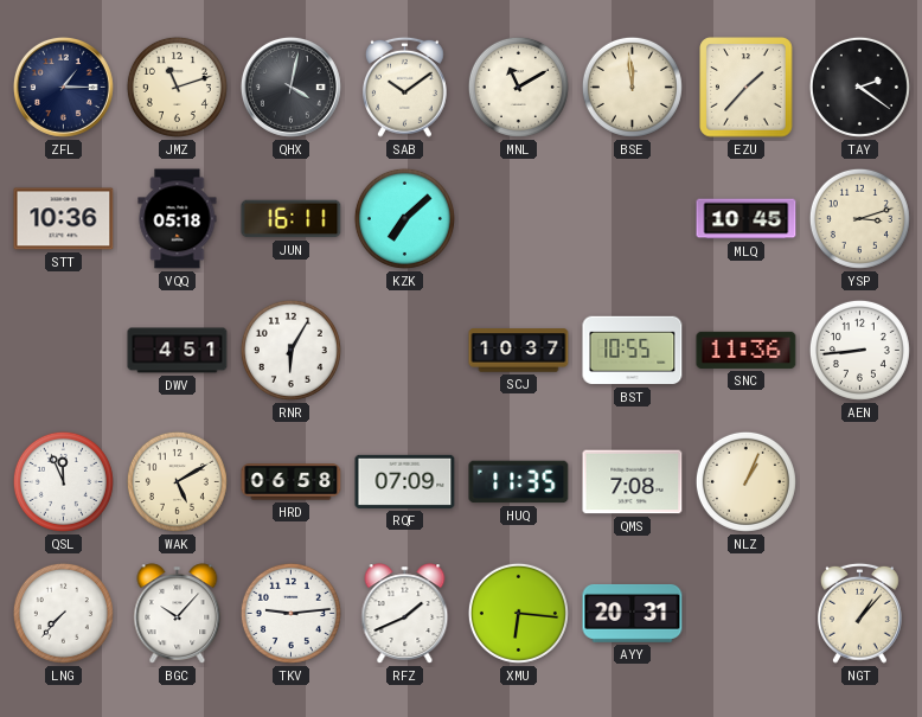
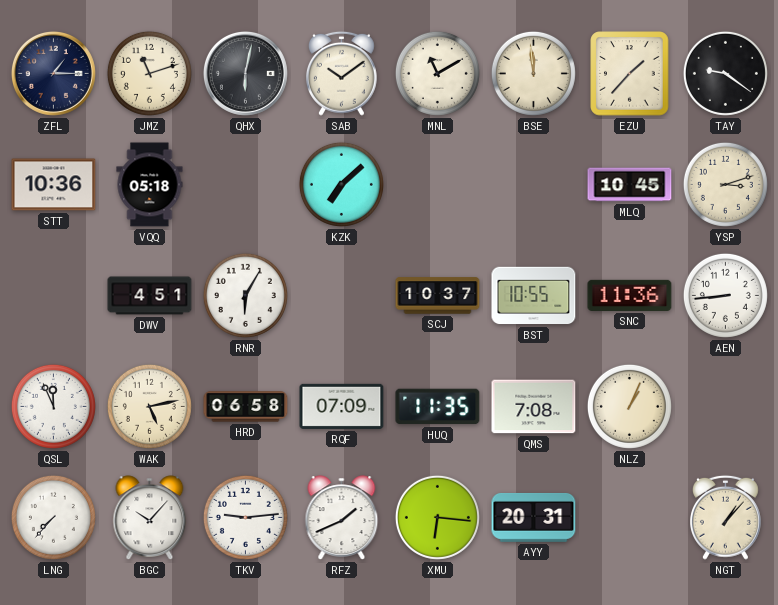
QHX: 4:02 -> 6:02
TAY: 2:21 -> 9:21
JUN: 16:11 -> none
WAK: 5:10 -> 5:13
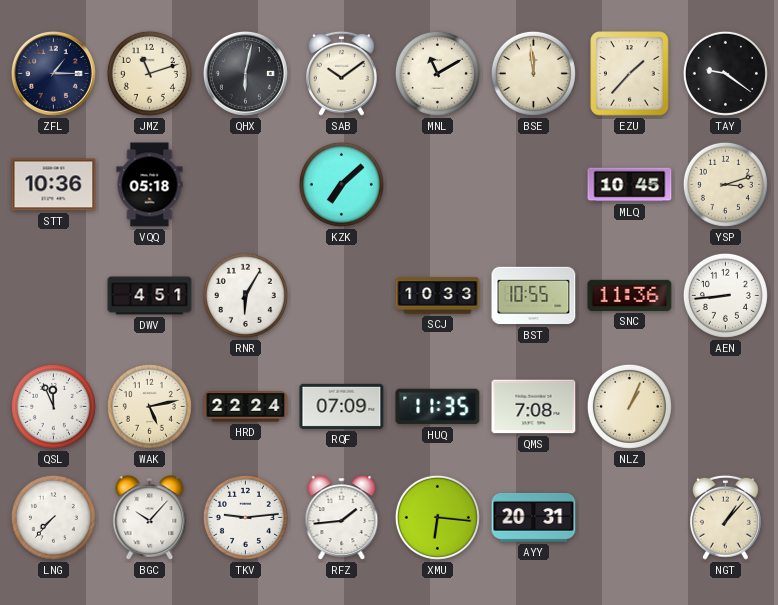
SCJ: 10:37 -> 10:33
HRD: 06:58 -> 22:24
RFZ: 1:41 -> 1:44
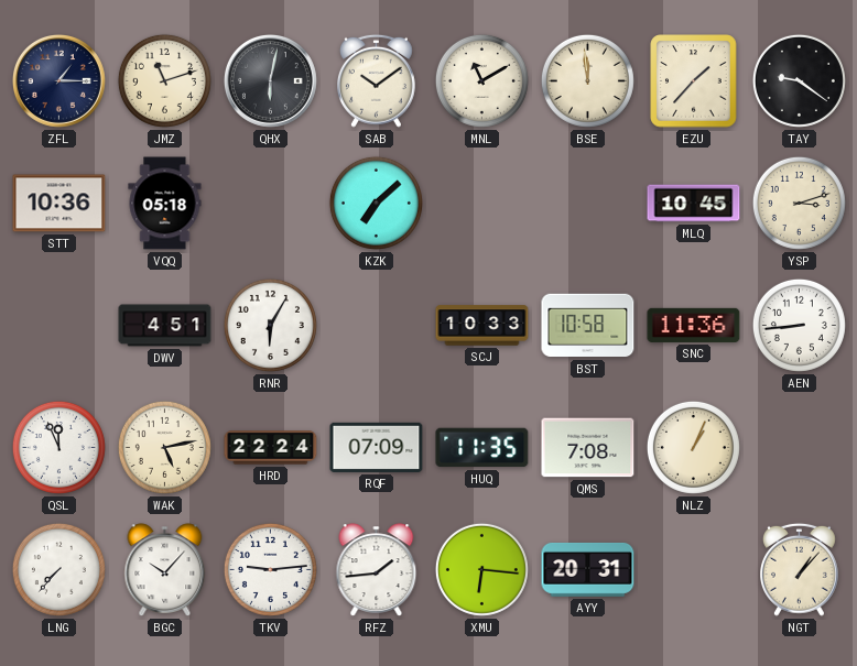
BST: 10:55 -> 10:58
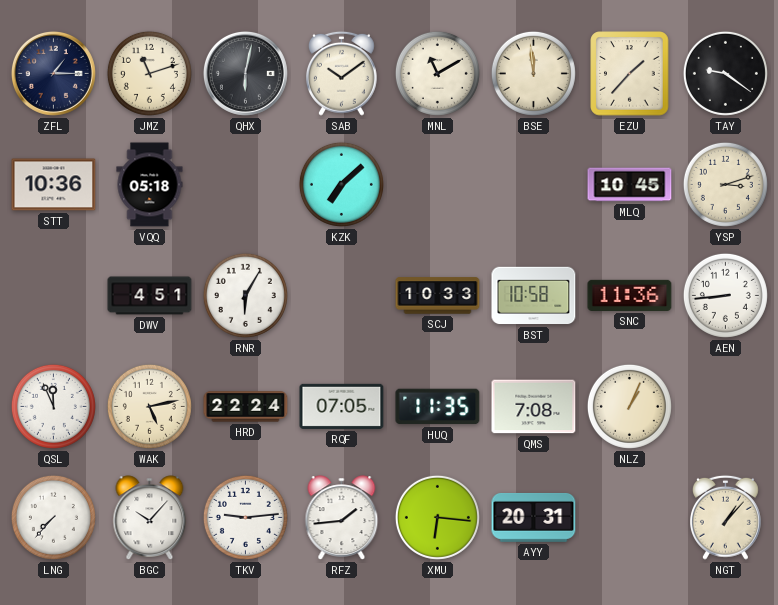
RQF: 07:09 -> 07:05
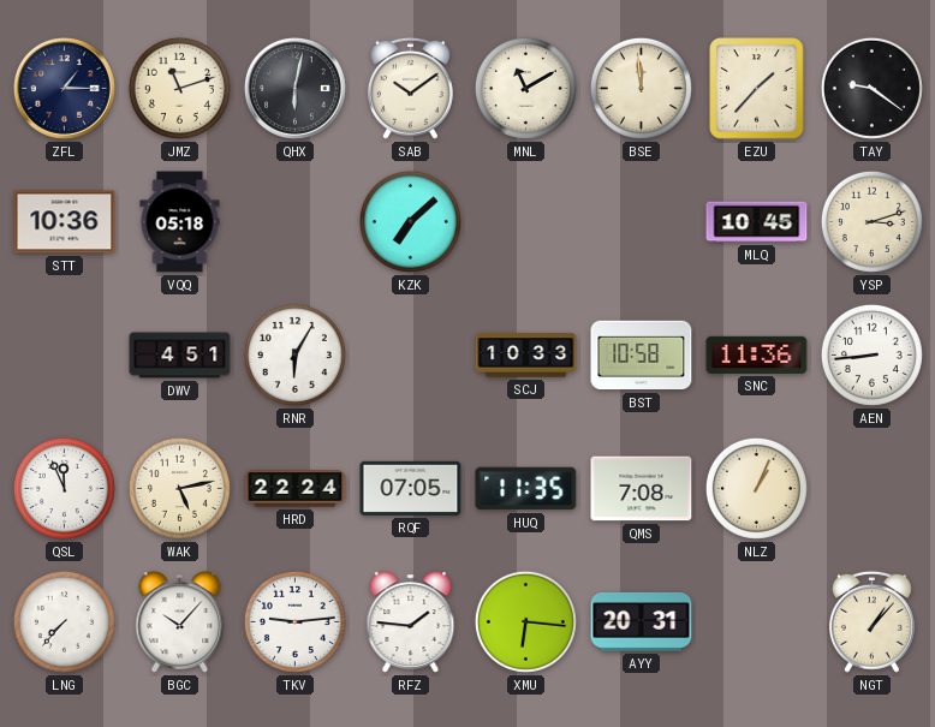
RFZ: 1:44 -> 1:46
